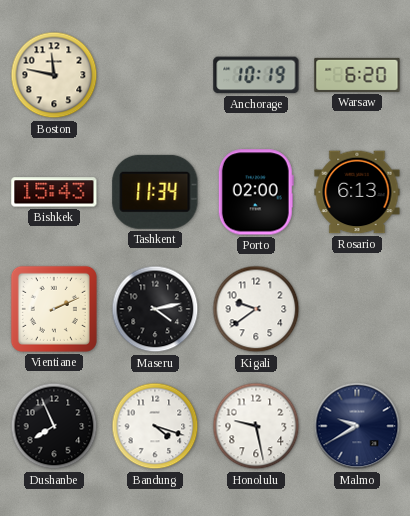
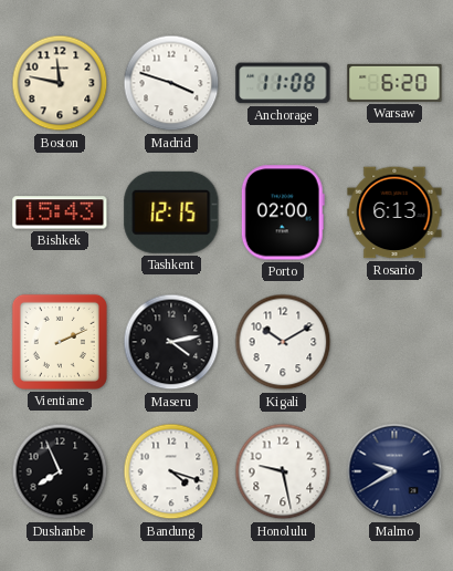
Madrid: none -> 3:48
Anchorage: 10:19 -> 11:08
Tashkent: 11:34 -> 12:15
Kigali: 9:39 -> 10:10
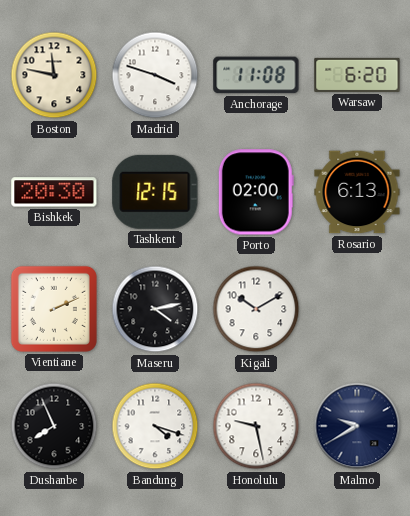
Bishkek: 15:43 -> 20:30
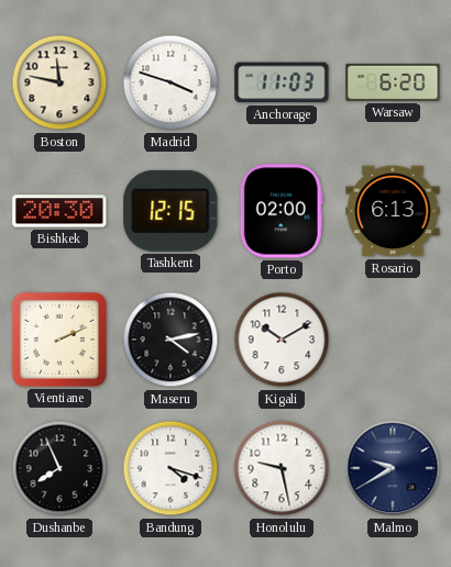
Anchorage: 11:08 -> 11:03
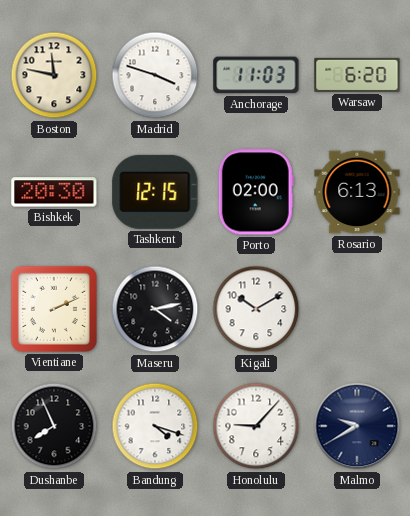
Honolulu: 9:28 -> 9:07
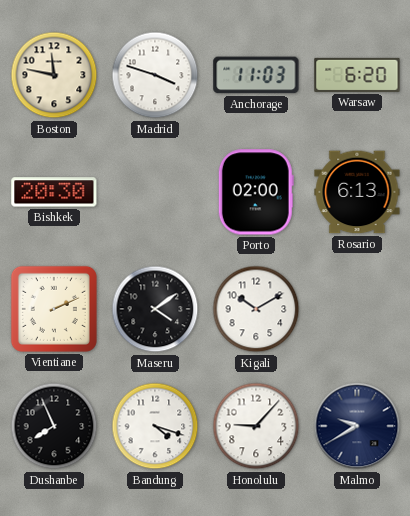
Tashkent: 12:15 -> none
Maseru: 4:13 -> 4:09
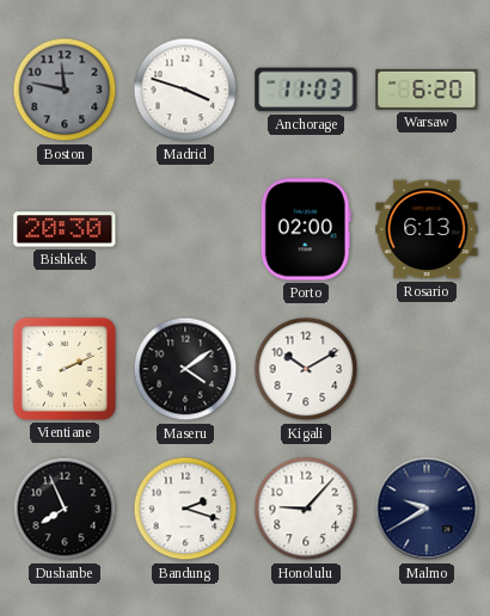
Boston dial: cream -> grey
Bandung: 4:18 -> 2:18
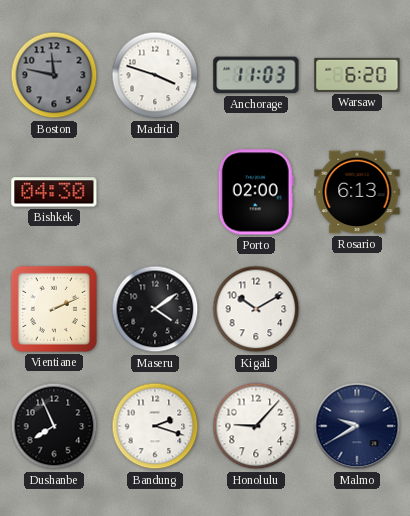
Bishkek: 20:30 -> 04:30
